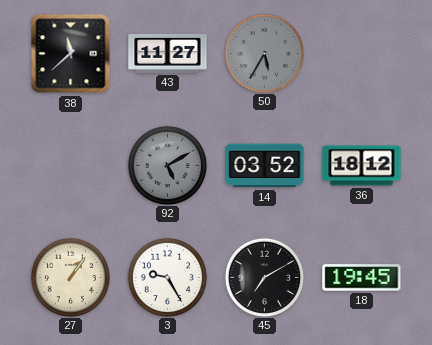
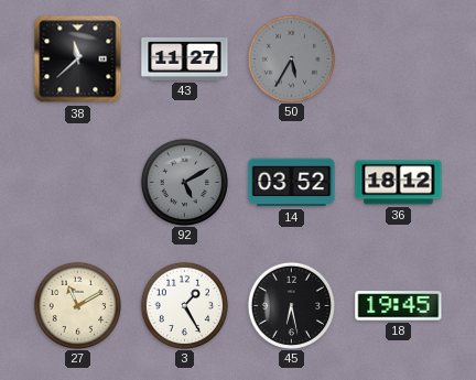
27: 1:06 -> 11:10
3: 9:25 -> 1:25
45: 7:10 -> 6:28
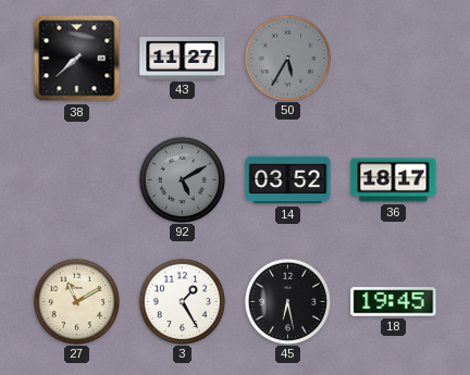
38: 11:38 -> 7:38
36: 18:12 -> 18:17
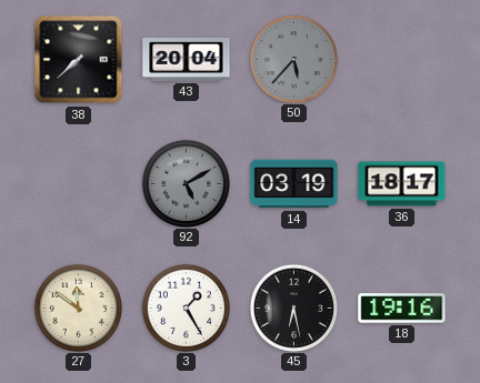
43: 11:27 -> 20:04
50: 5:35 -> 5:37
14: 03:52 -> 03:19
27: 11:10 -> 11:51
18: 19:45 -> 19:16
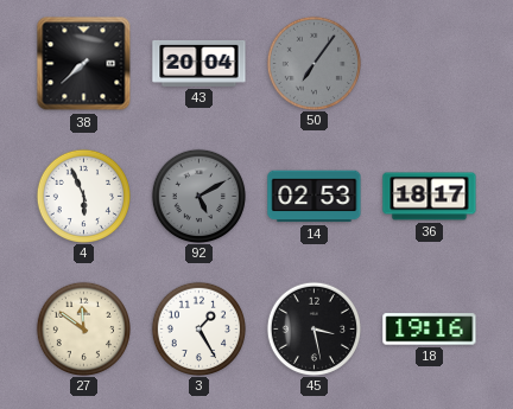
50: 5:37 -> 7:06
4: none -> 5:56
14: 03:19 -> 02:53
45: 6:28 -> 3:28
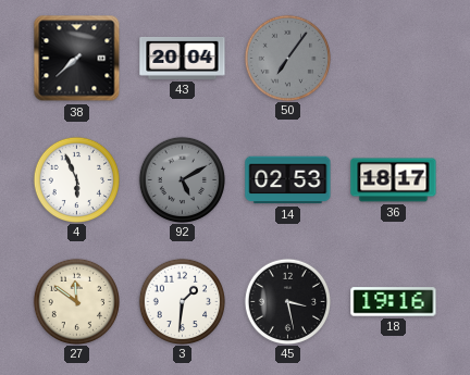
3: 1:25 -> 1:31
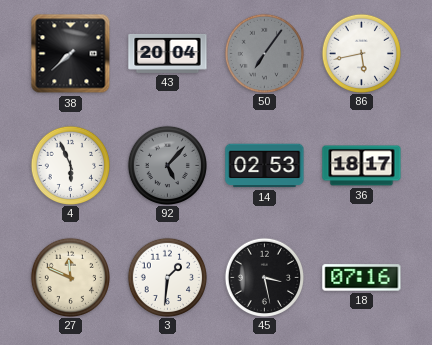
86: none -> 5:43
92: 5:10 -> 5:07
27: 11:51 -> 11:49
18: 19:16 -> 07:16
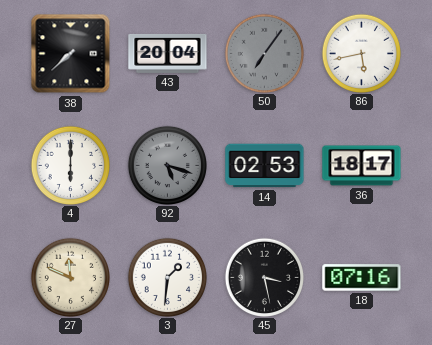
4: 5:56 -> 6:00
92: 5:07 -> 5:18
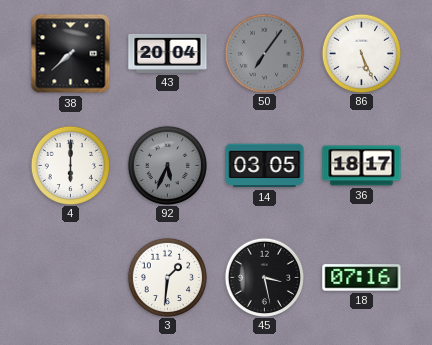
86: 5:43 -> 5:26
92: 5:18 -> 5:34
14: 02:53 -> 03:05
27: 11:49 -> none
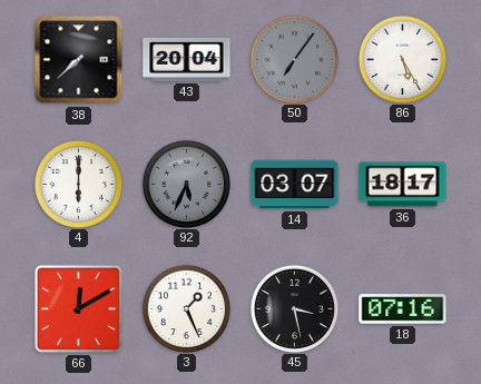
86: 5:26 -> 5:25
14: 03:05 -> 03:07
66: none -> 12:10
3: 1:31 -> 1:26
